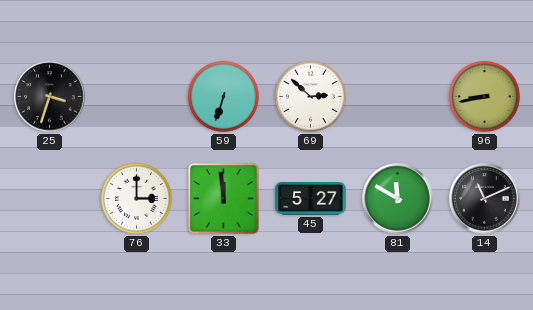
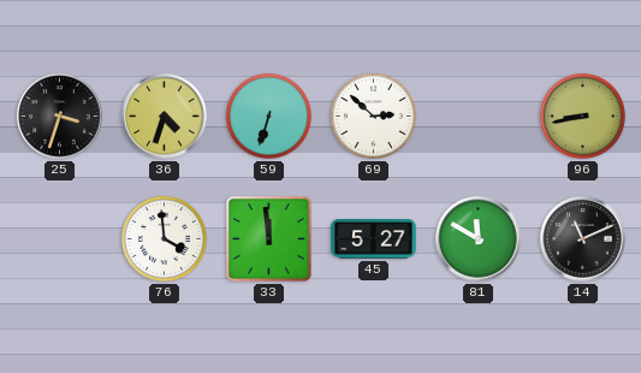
36: none -> 4:33
76: 3:00 -> 3:59
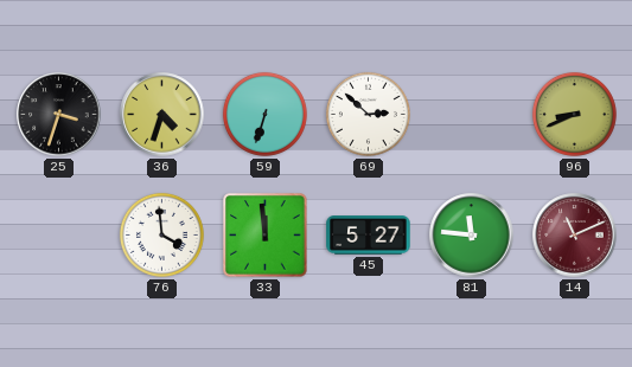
96: 8:43 -> 8:41
81: 11:50 -> 11:46
14 dial: black -> burgundy
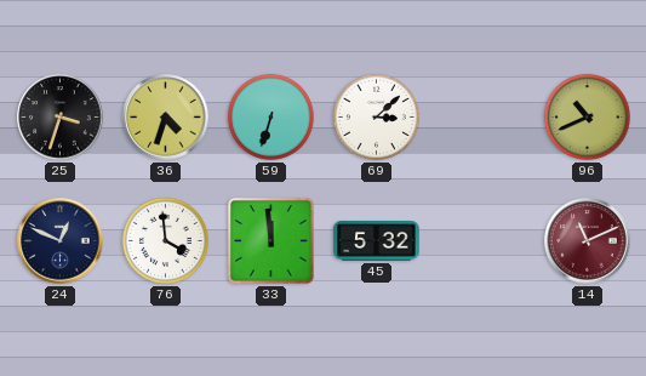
69: 2:52 -> 3:08
96: 8:41 -> 10:41
24: none -> 12:49
45: 5:27 -> 5:32
81: 11:46 -> none
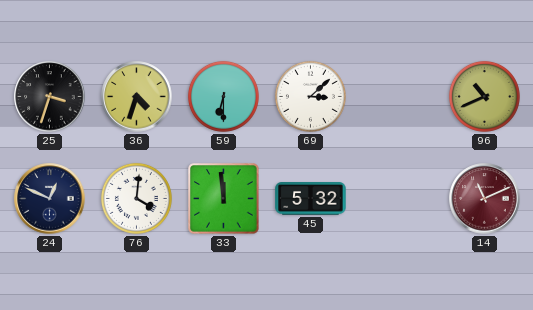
59: 6:33 -> 6:30
76: 3:59 -> 4:01
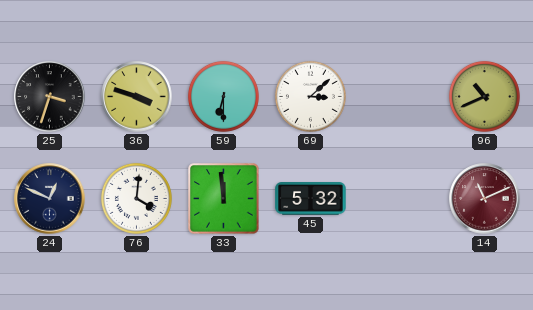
36: 4:33 -> 3:48
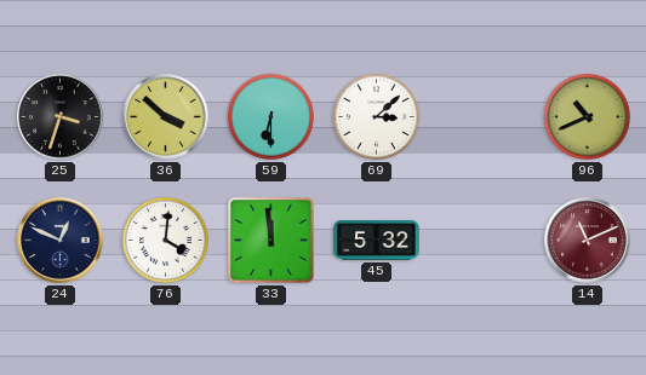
36: 3:48 -> 3:52
